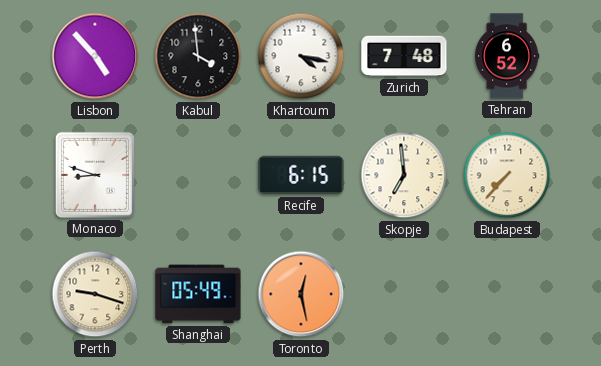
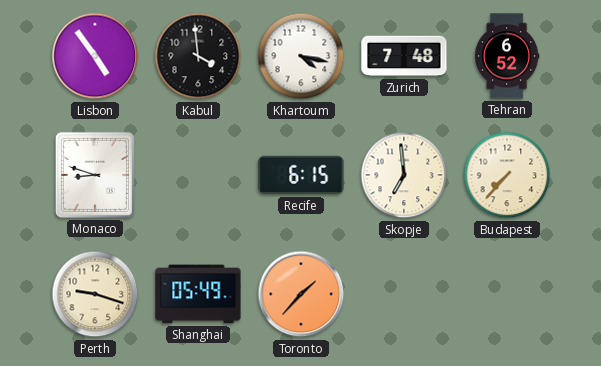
Lisbon: 4:53 -> 4:54
Toronto: 12:28 -> 1:37
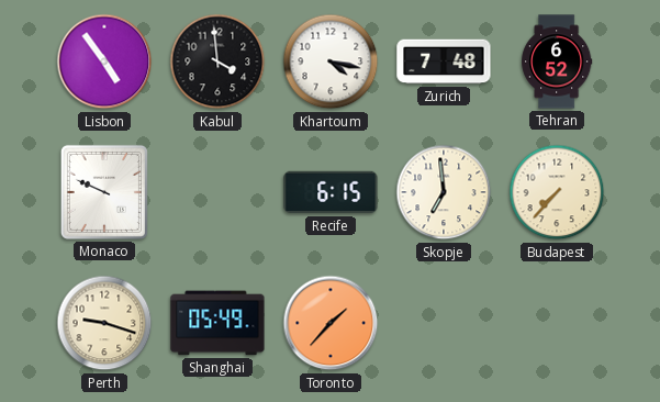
Monaco: 8:48 -> 9:49
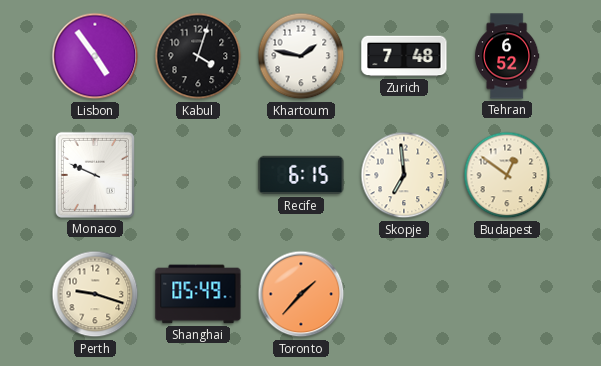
Kabul: 3:59 -> 4:03
Khartoum: 4:17 -> 1:47
Budapest: 7:37 -> 12:51
